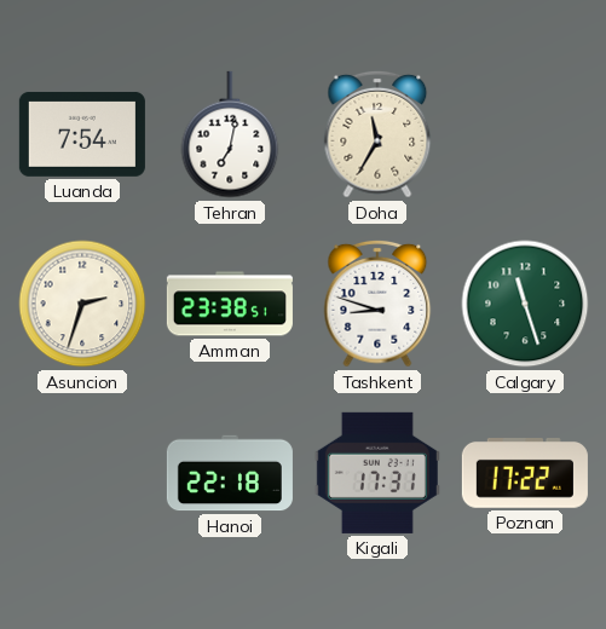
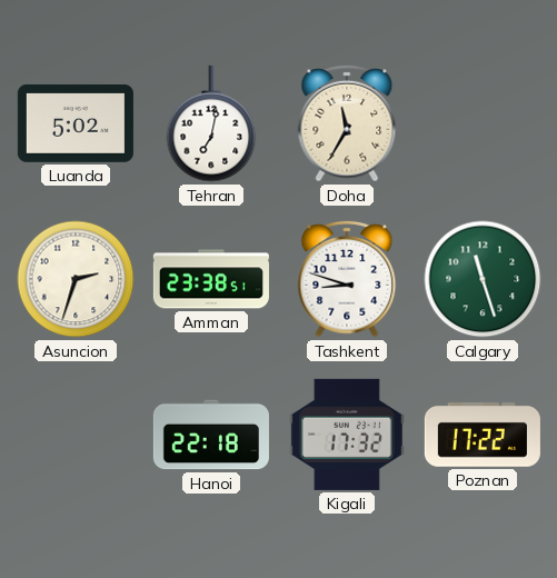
Luanda: 7:54 -> 5:02
Kigali: 17:31 -> 17:32
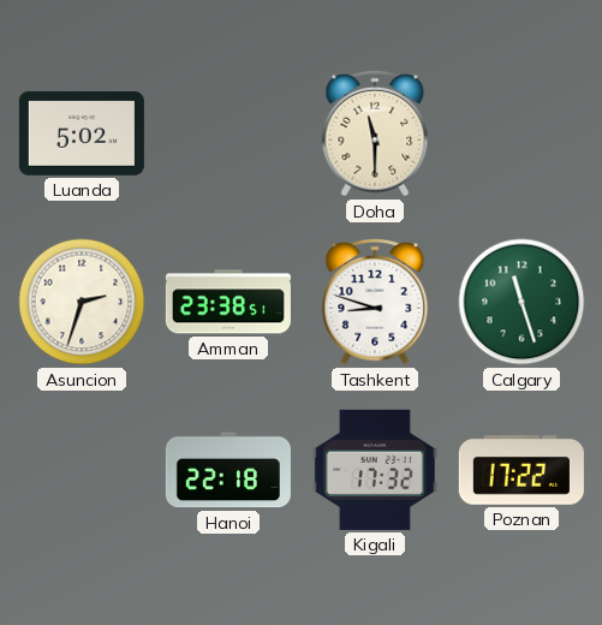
Tehran: 7:02 -> none
Doha: 11:35 -> 11:30
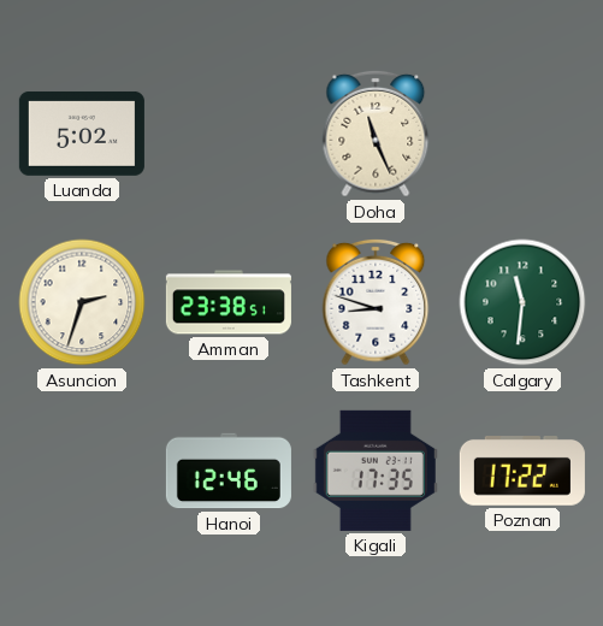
Doha: 11:30 -> 11:26
Calgary: 11:27 -> 11:31
Hanoi: 22:18 -> 12:46
Kigali: 17:32 -> 17:35
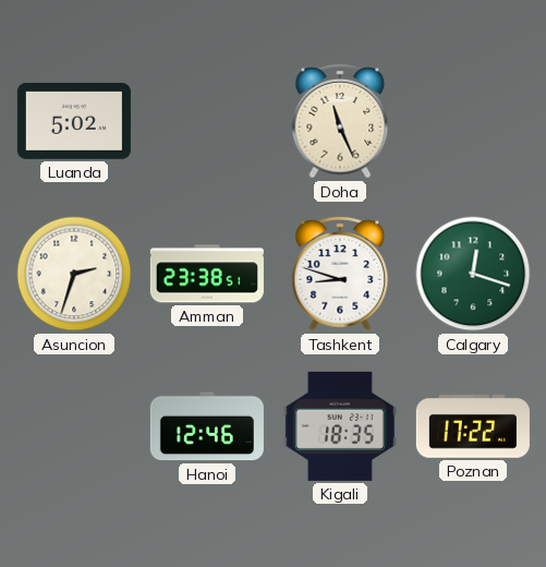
Calgary: 11:31 -> 12:18
Kigali: 17:35 -> 18:35
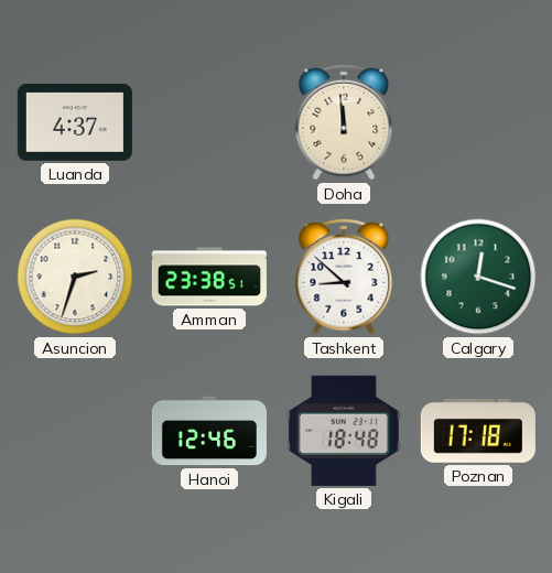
Luanda: 5:02 -> 4:37
Doha: 11:26 -> 11:59
Tashkent: 8:48 -> 8:52
Kigali: 18:35 -> 18:48
Poznan: 17:22 -> 17:18
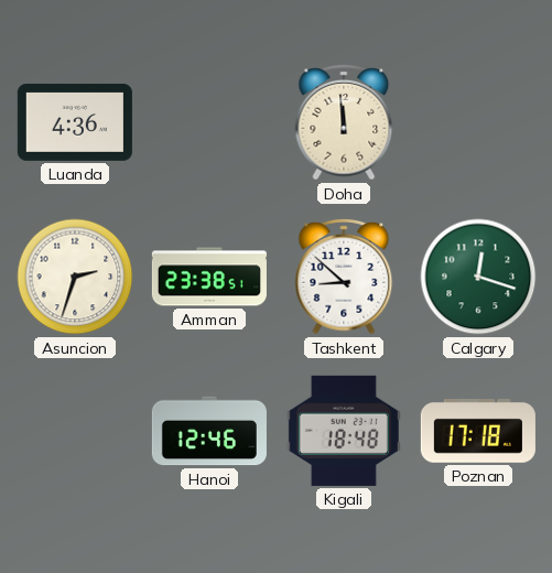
Luanda: 4:37 -> 4:36
